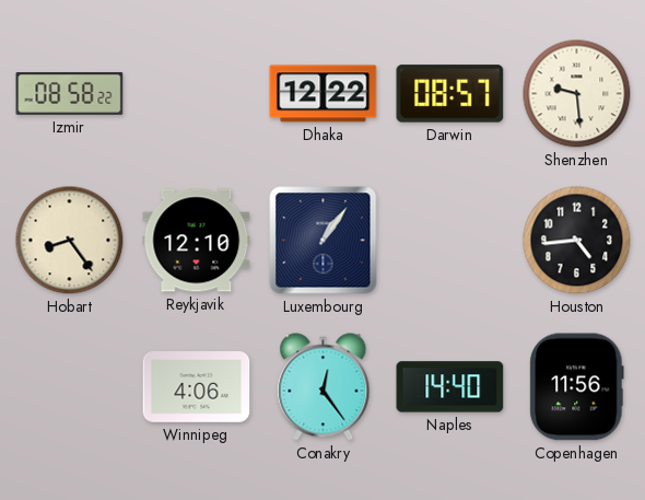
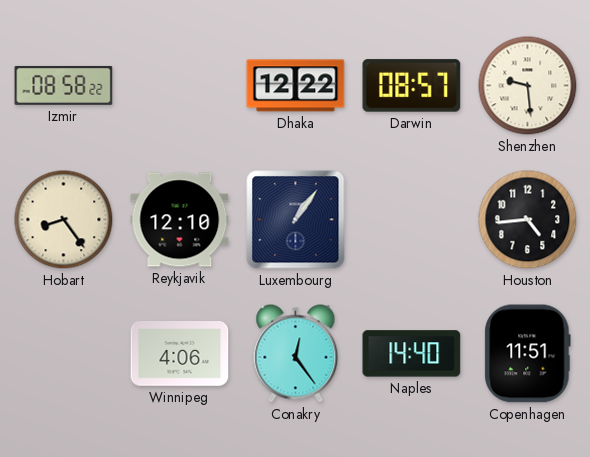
Copenhagen: 11:56 -> 11:51
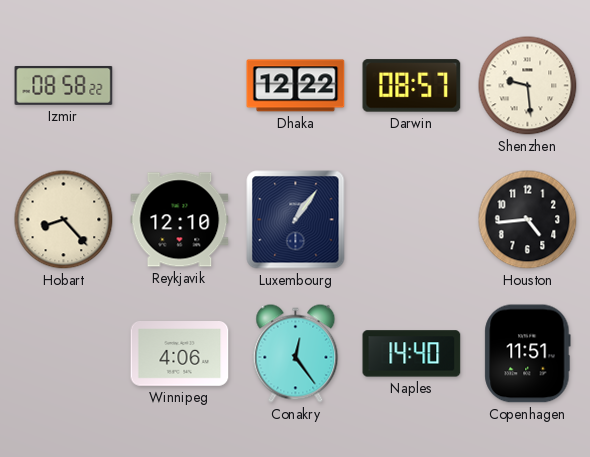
Hobart: 8:24 -> 8:23
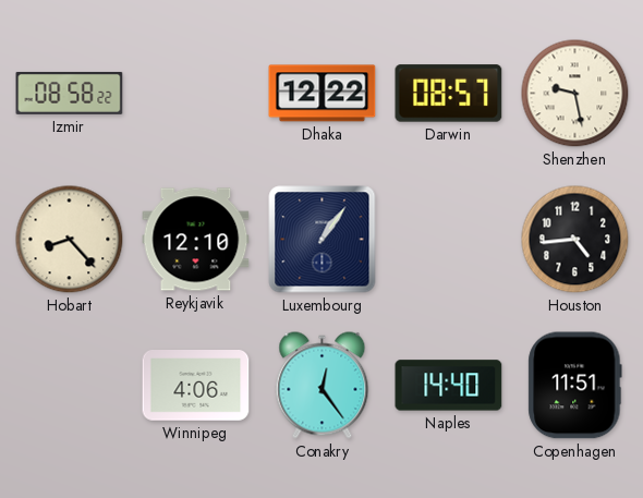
Shenzhen: 9:29 -> 9:28
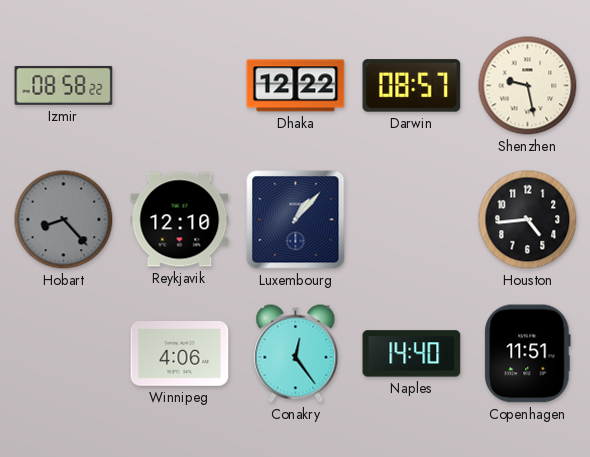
Hobart dial: cream -> grey
Luxembourg: 1:06 -> 1:07
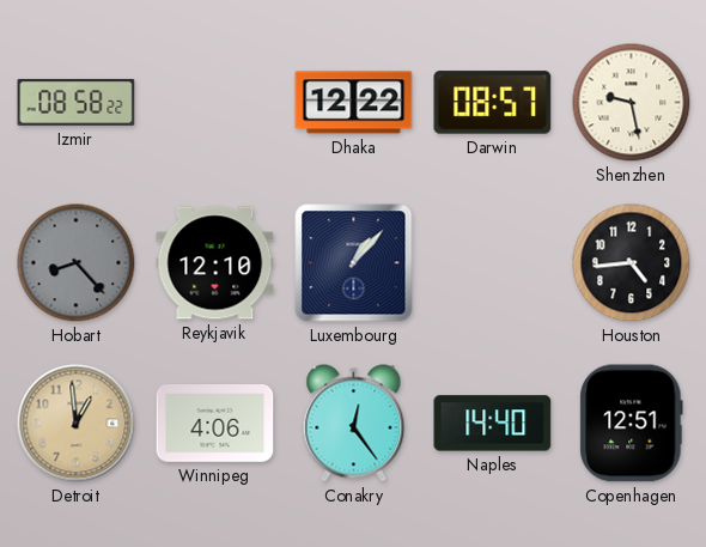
Detroit: none -> 12:59
Copenhagen: 11:51 -> 12:51
